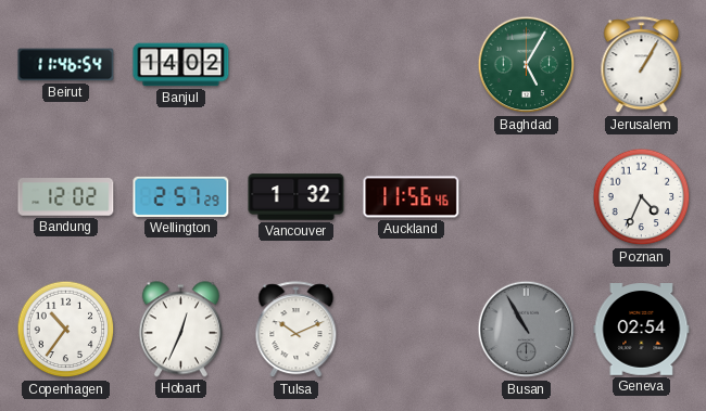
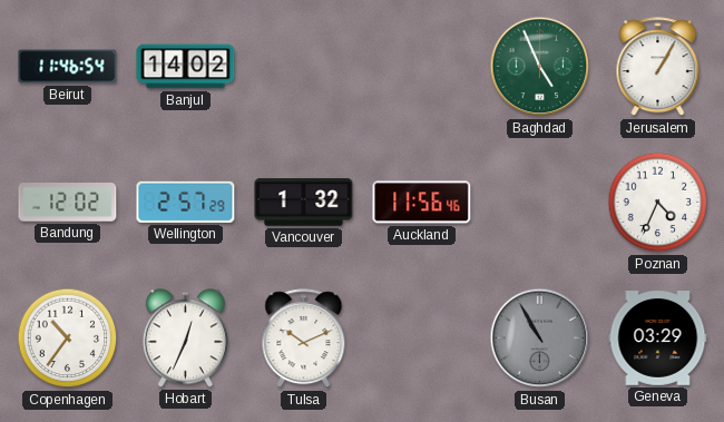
Baghdad: 5:05 -> 4:56
Geneva: 02:54 -> 03:29
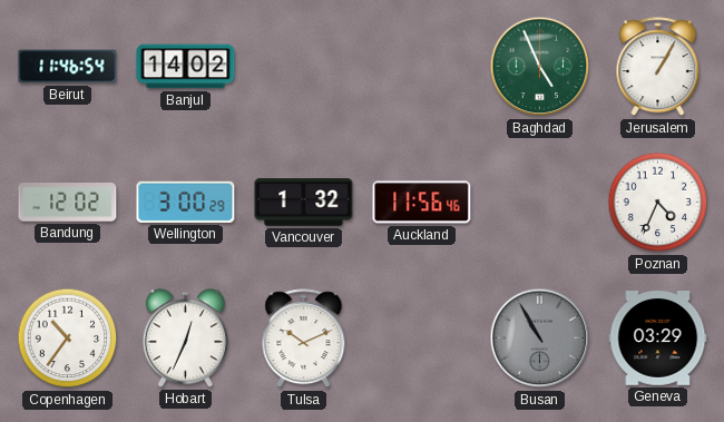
Wellington: 2:57 -> 3:00
